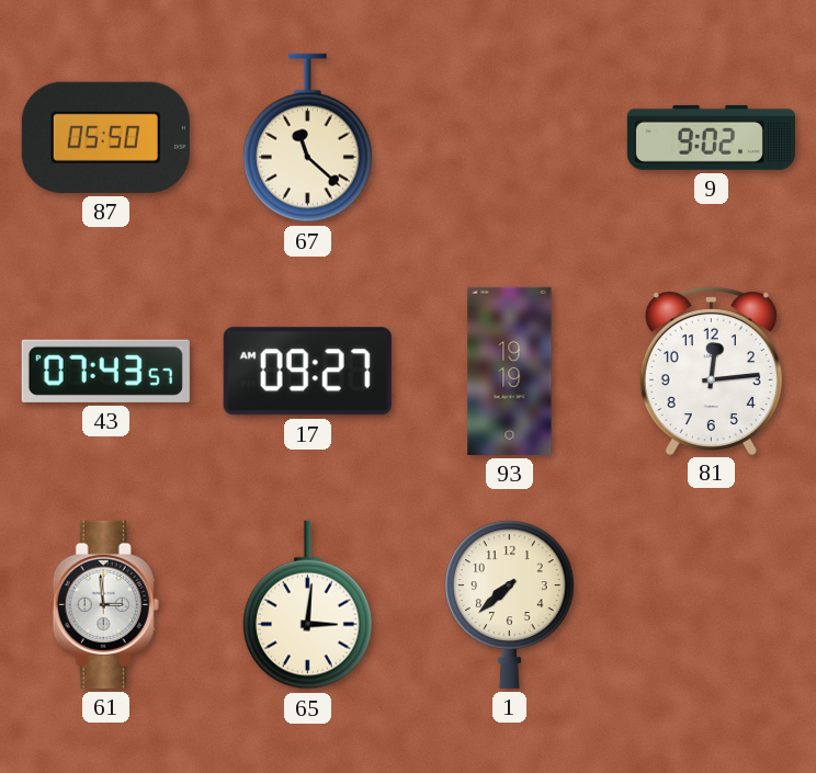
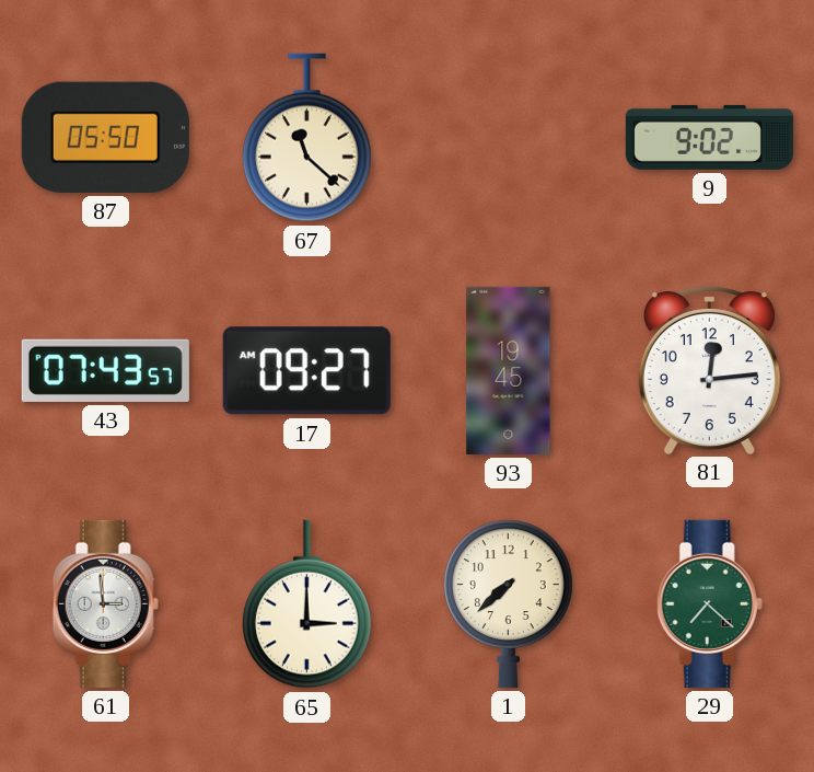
93: 19:19 -> 19:45
65: 3:01 -> 3:00
29: none -> 7:22
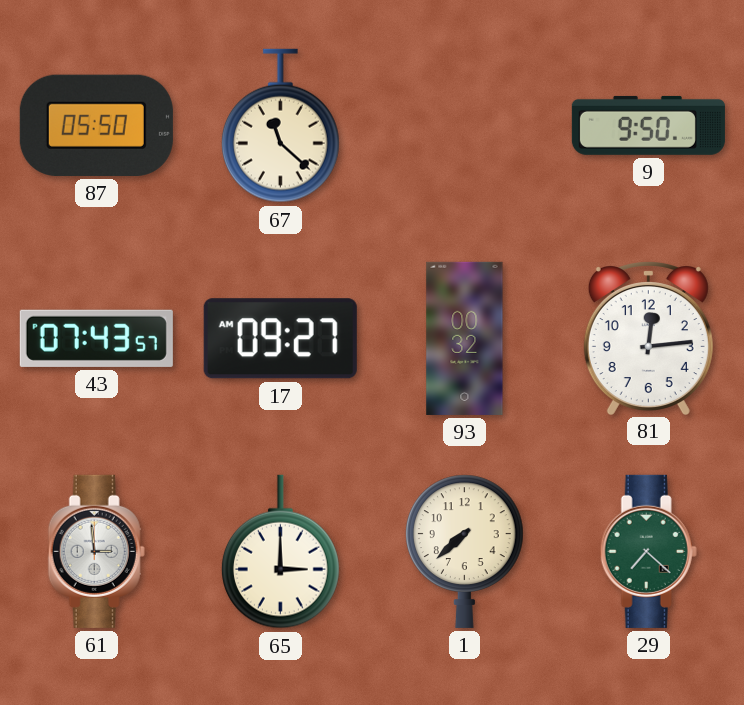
9: 9:02 -> 9:50
93: 19:45 -> 00:32
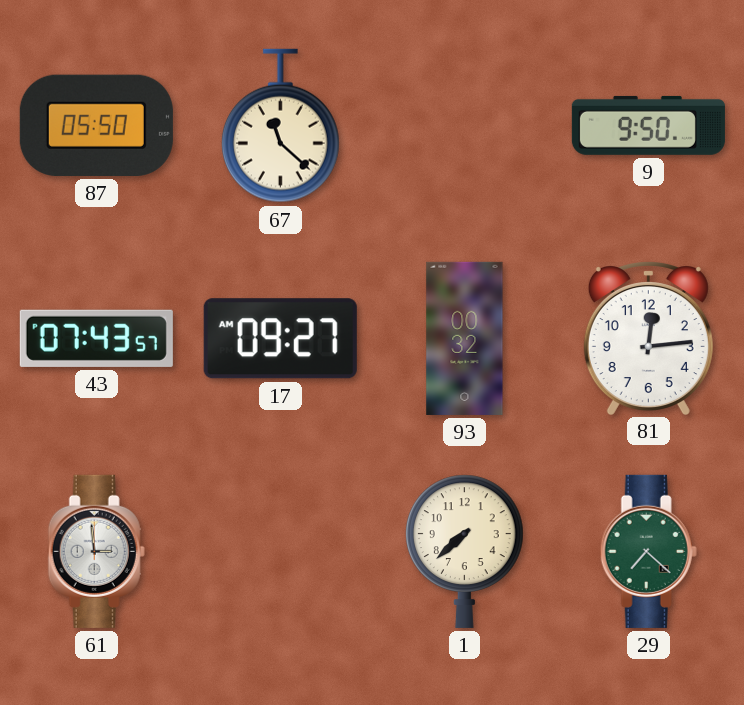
65: 3:00 -> none
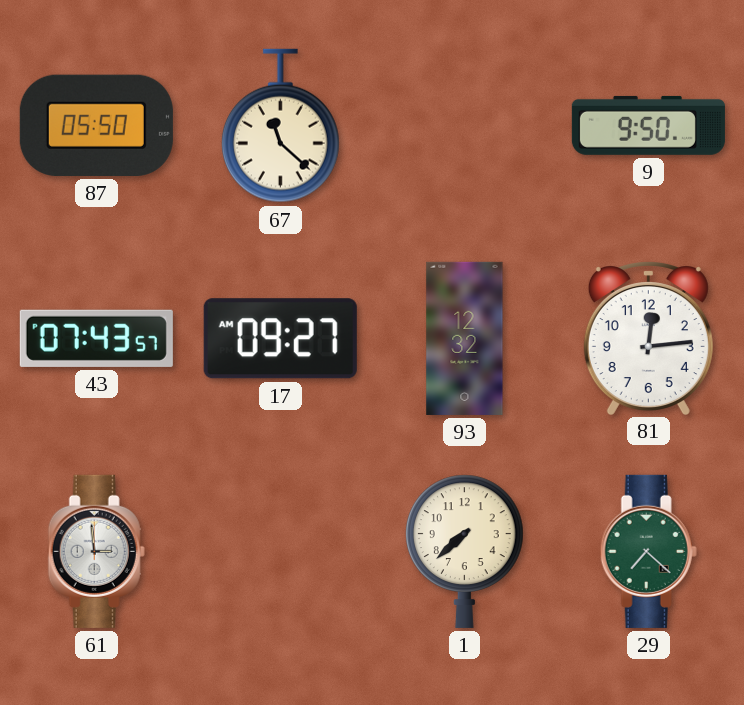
93: 00:32 -> 12:32
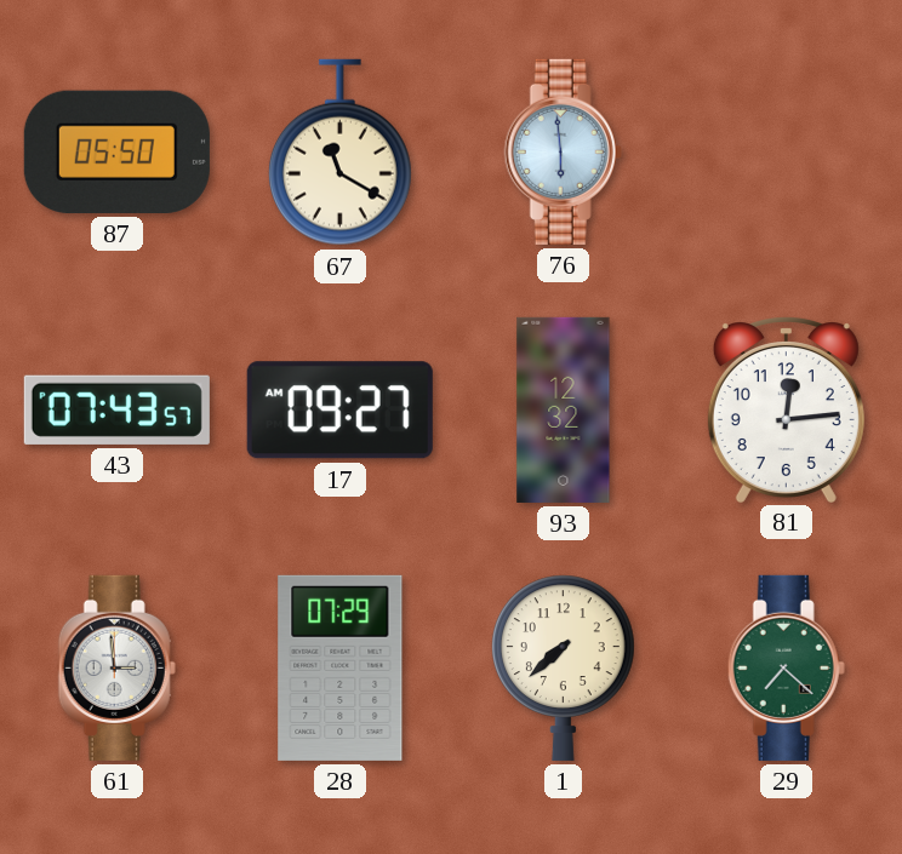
67: 11:22 -> 11:20
76: none -> 5:59
9: 9:50 -> none
28: none -> 07:29
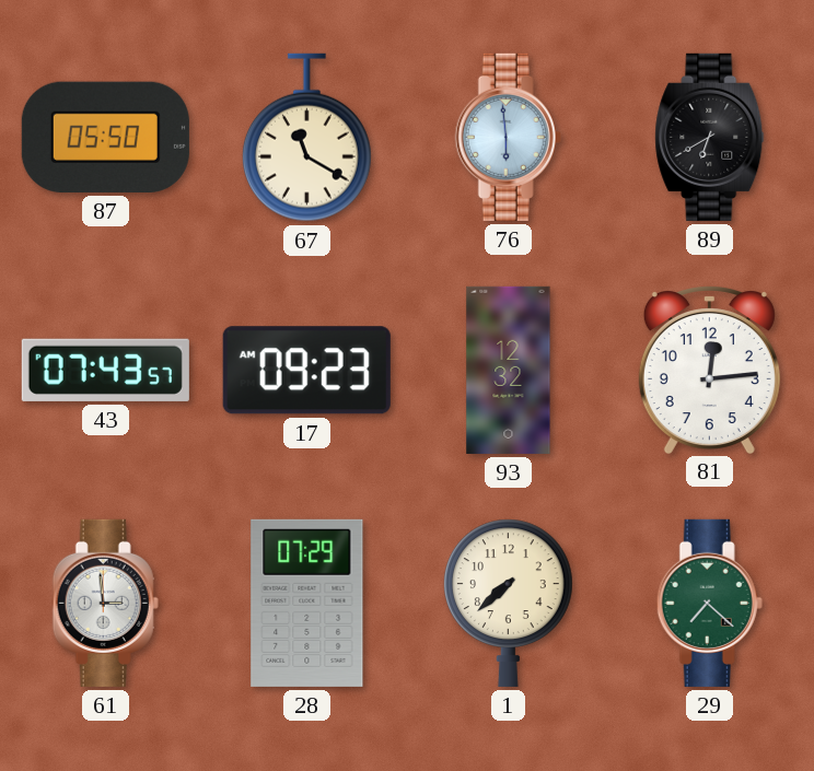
89: none -> 6:40
17: 09:27 -> 09:23
